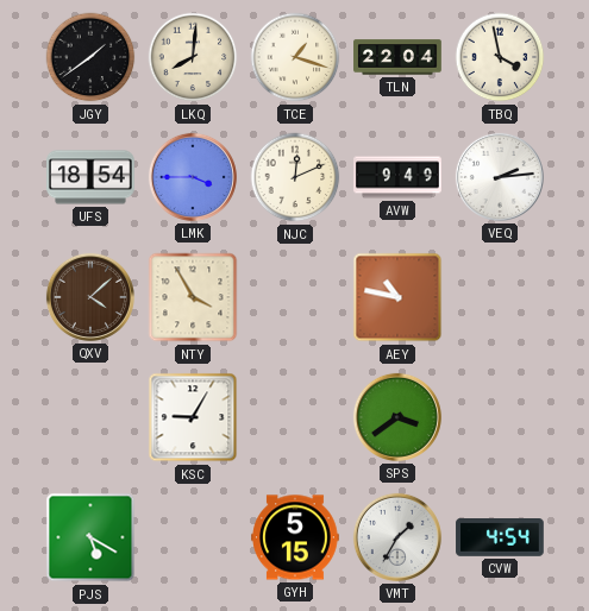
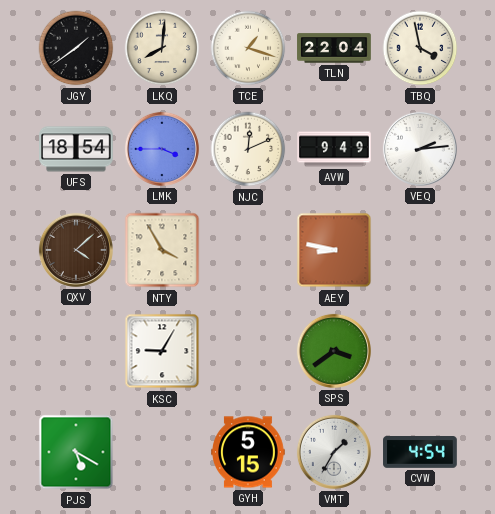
AEY: 10:47 -> 8:47
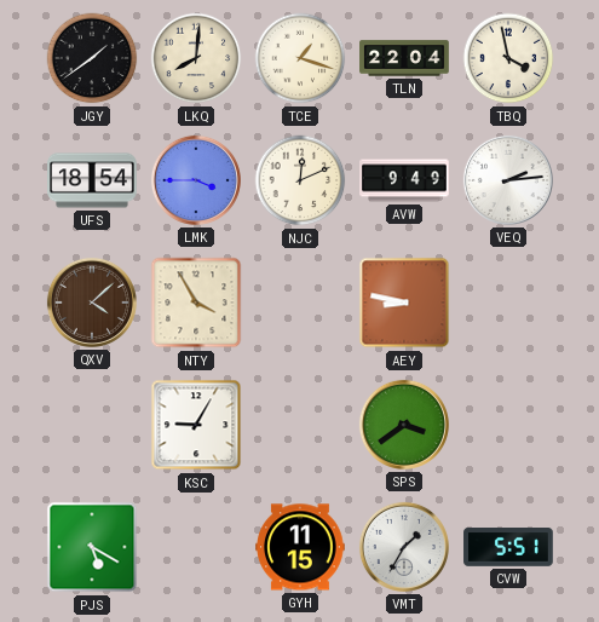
GYH: 5:15 -> 11:15
CVW: 4:54 -> 5:51
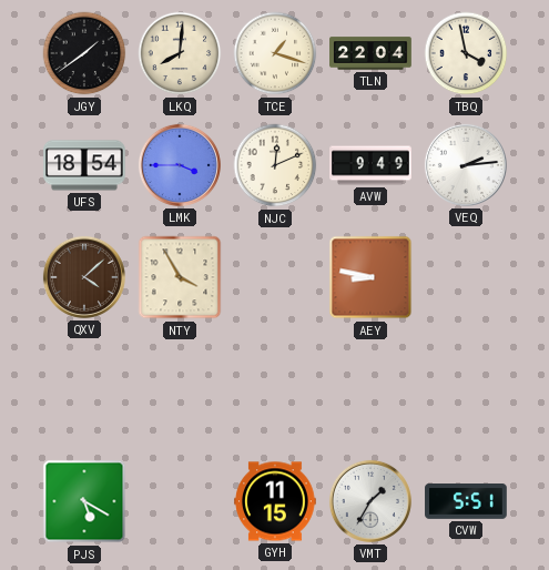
KSC: 9:05 -> none
SPS: 3:39 -> none
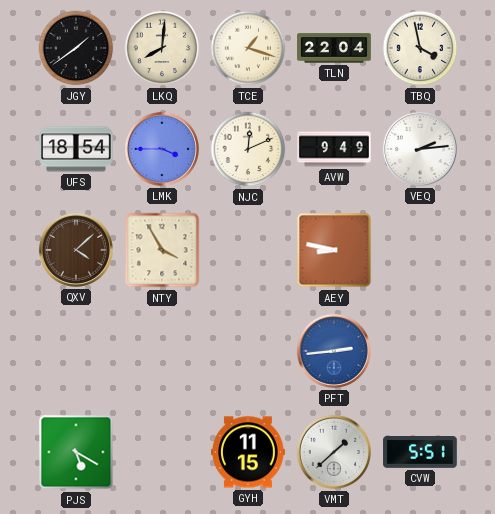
PFT: none -> 2:44
VMT: 1:35 -> 1:38
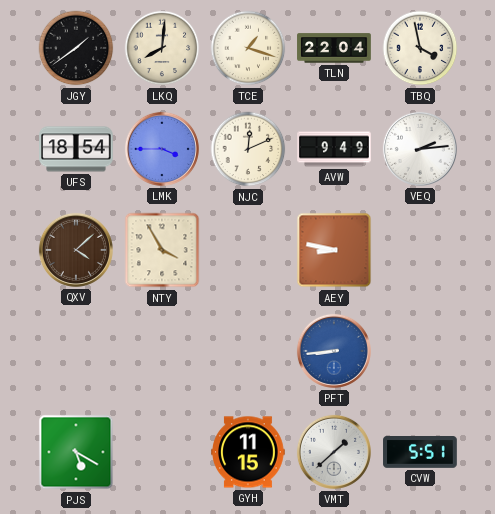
PFT: 2:44 -> 8:44
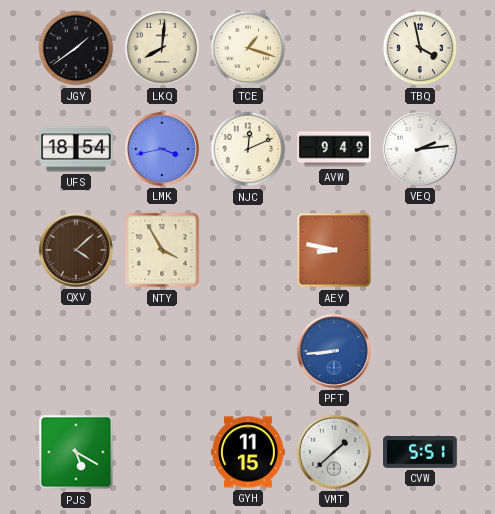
TLN: 22:04 -> none
LMK: 3:45 -> 3:43
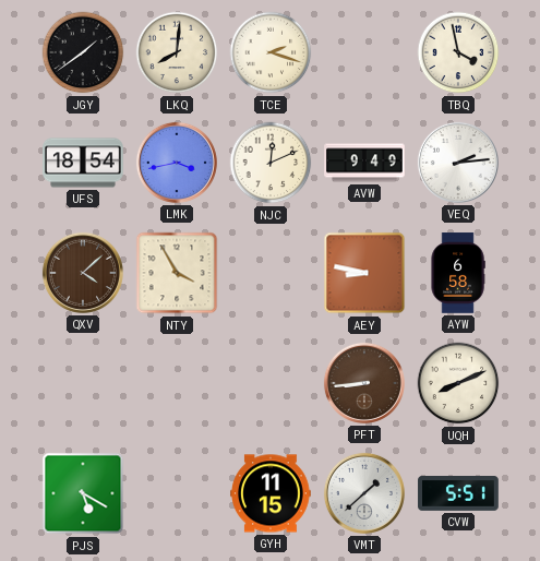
TCE: 1:18 -> 2:18
AYW: none -> 6:58
PFT dial: blue -> brown
UQH: none -> 8:11
